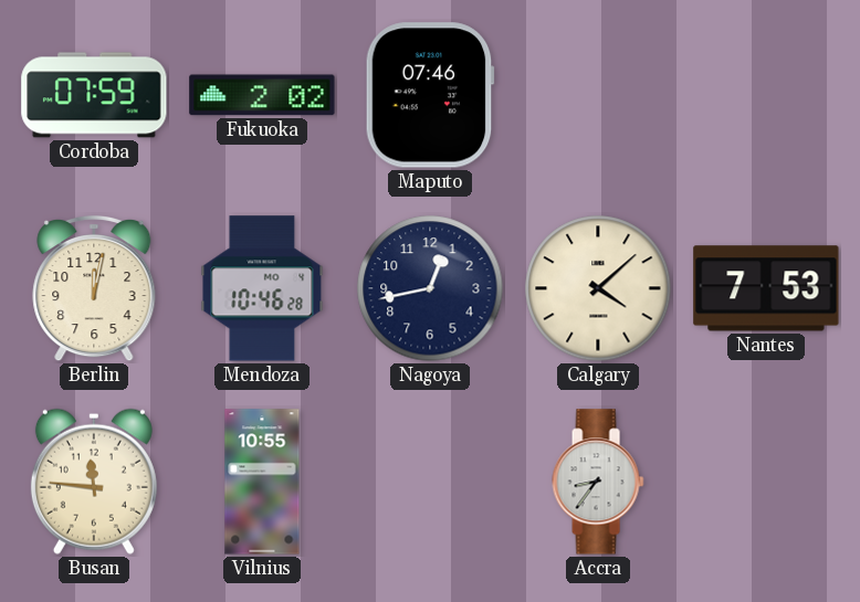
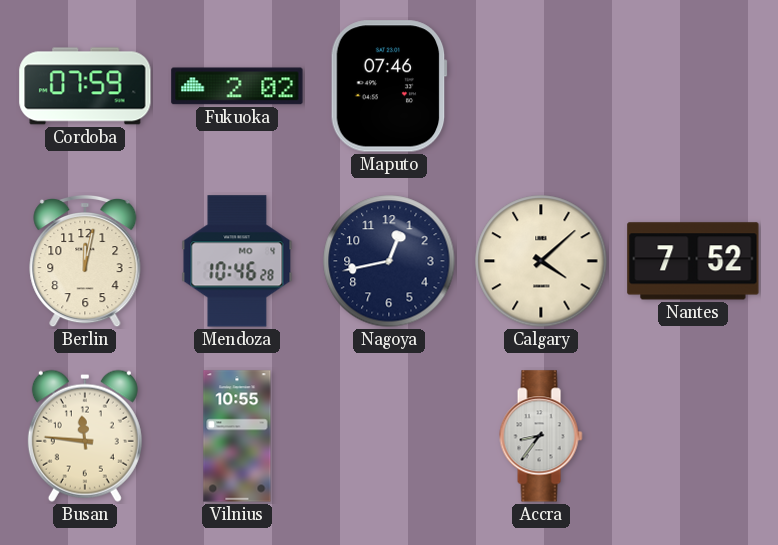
Nantes: 7:53 -> 7:52
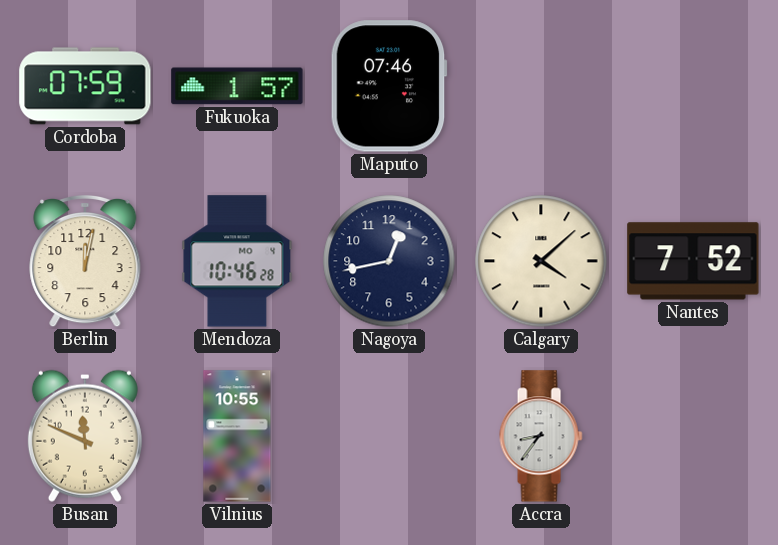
Fukuoka: 2:02 -> 1:57
Busan: 11:46 -> 11:49
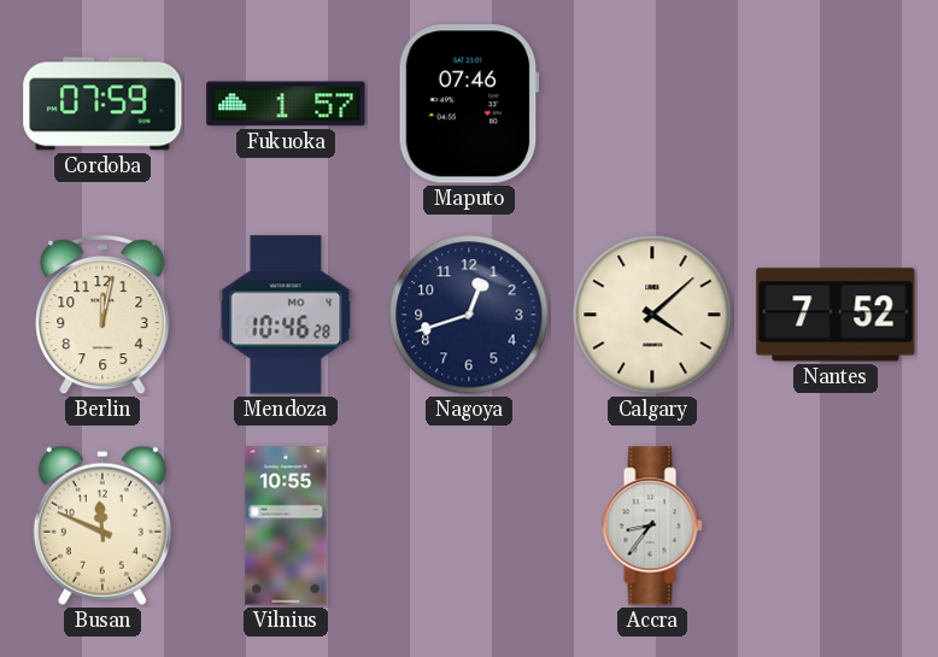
Nagoya: 12:43 -> 12:42
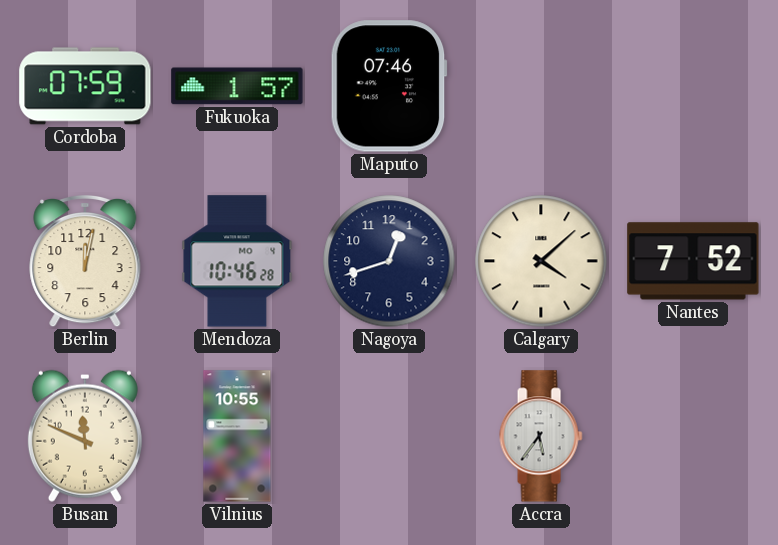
Accra: 8:36 -> 5:36
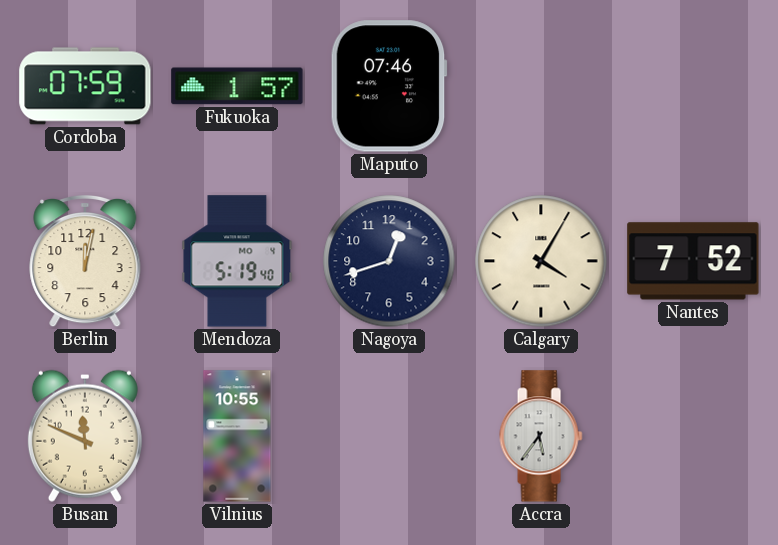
Mendoza: 10:46 -> 5:19
Calgary: 4:08 -> 4:05
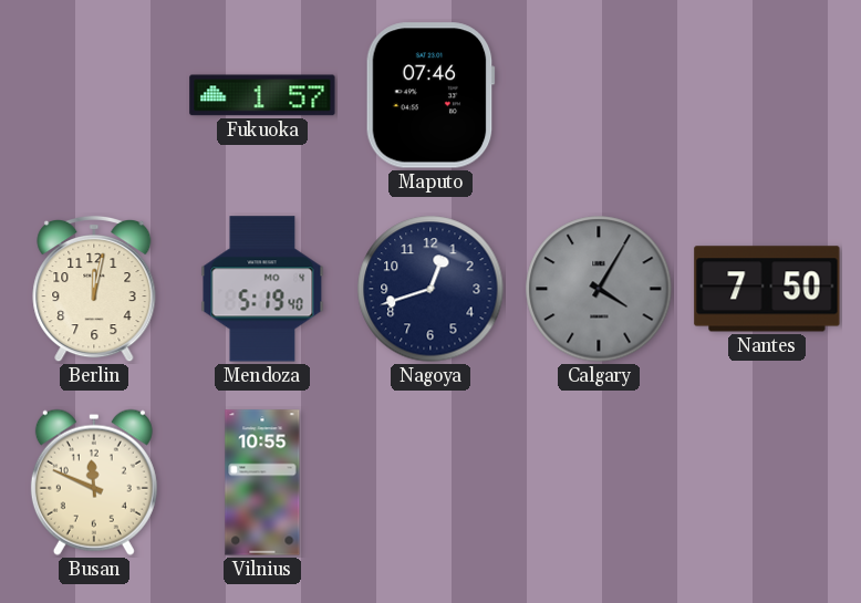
Cordoba: 07:59 -> none
Calgary dial: cream -> grey
Nantes: 7:52 -> 7:50
Accra: 5:36 -> none
